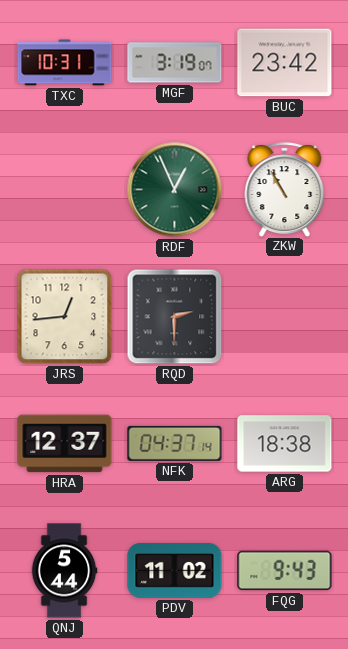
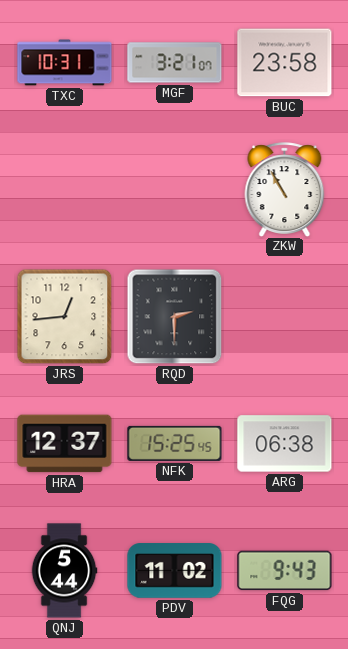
MGF: 3:19 -> 3:21
BUC: 23:42 -> 23:58
RDF: 12:56 -> none
NFK: 04:37 -> 15:25
ARG: 18:38 -> 06:38
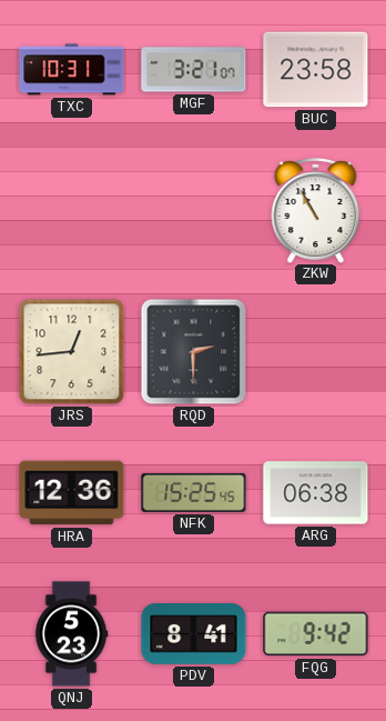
HRA: 12:37 -> 12:36
QNJ: 5:44 -> 5:23
PDV: 11:02 -> 8:41
FQG: 9:43 -> 9:42
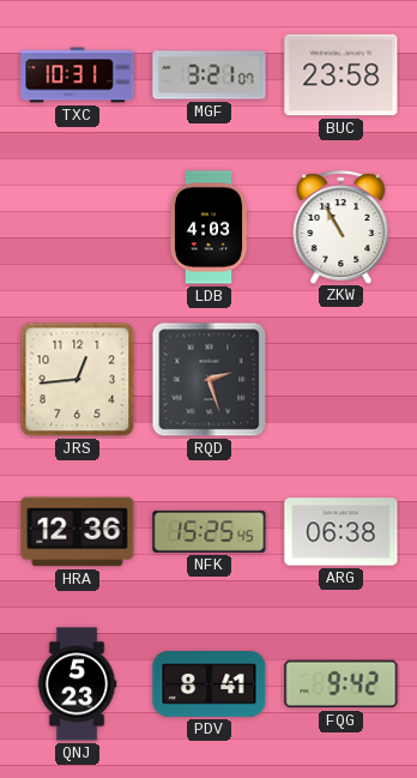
LDB: none -> 4:03
RQD: 2:30 -> 2:27
